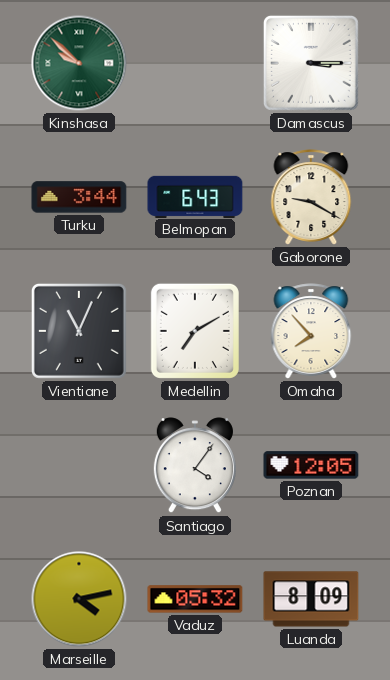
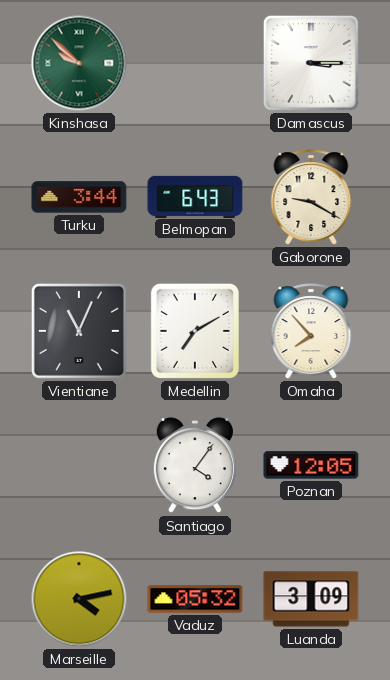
Luanda: 8:09 -> 3:09
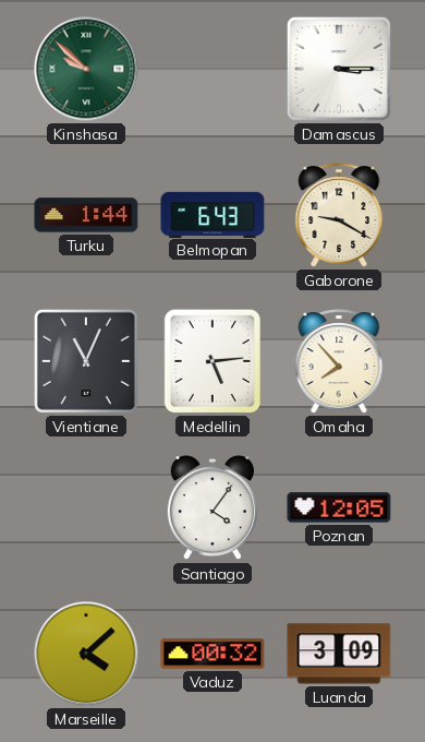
Turku: 3:44 -> 1:44
Medellin: 7:10 -> 5:14
Marseille: 4:13 -> 4:08
Vaduz: 05:32 -> 00:32
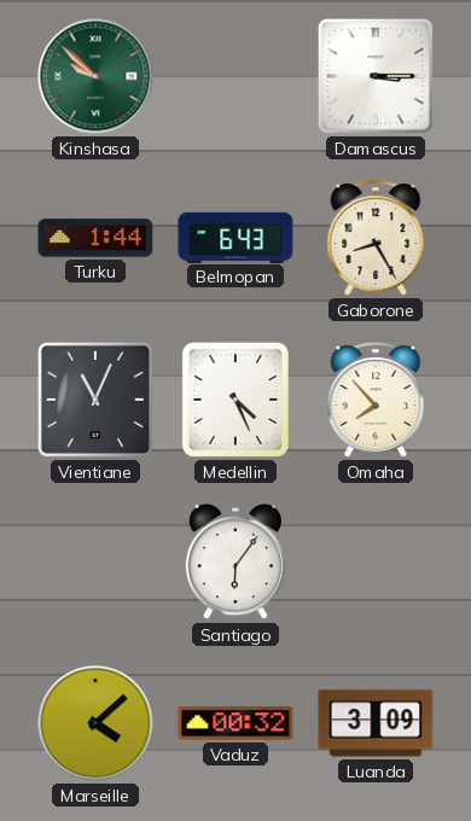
Gaborone: 9:20 -> 8:25
Medellin: 5:14 -> 4:26
Santiago: 4:06 -> 6:06
Poznan: 12:05 -> none
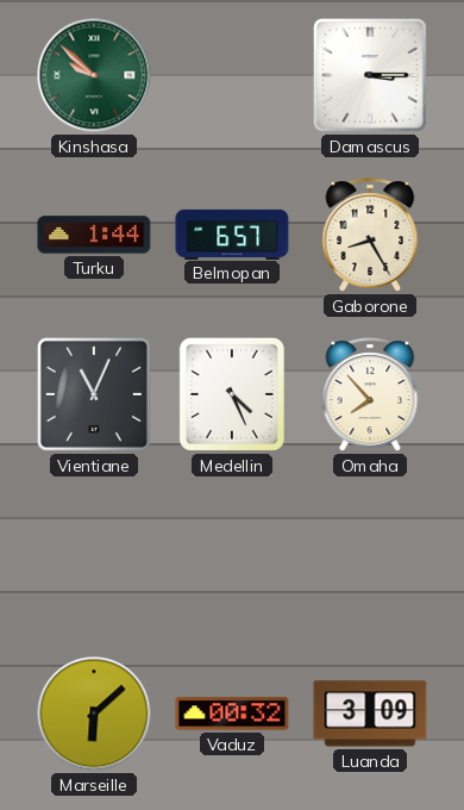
Belmopan: 6:43 -> 6:57
Santiago: 6:06 -> none
Marseille: 4:08 -> 6:08
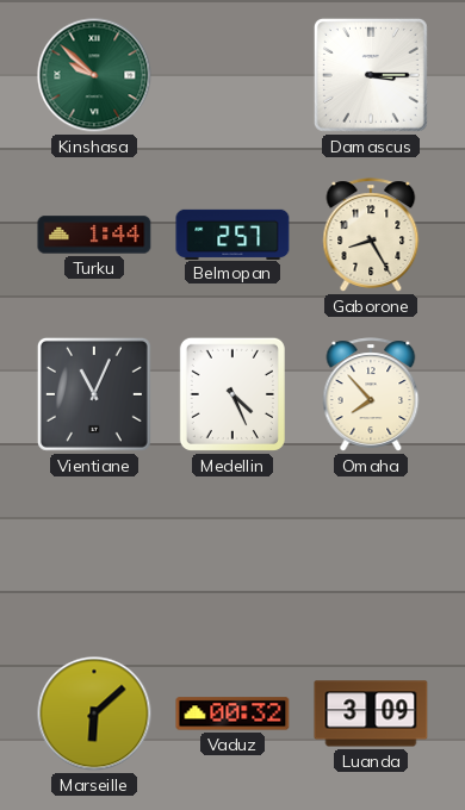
Belmopan: 6:57 -> 2:57
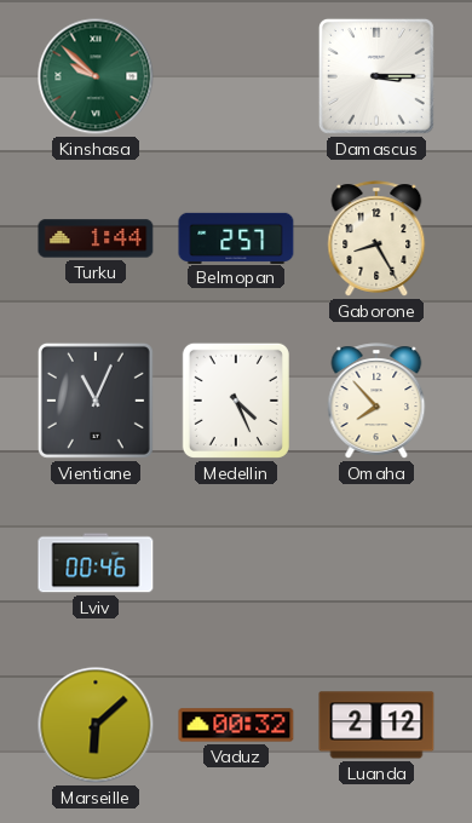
Lviv: none -> 00:46
Luanda: 3:09 -> 2:12
